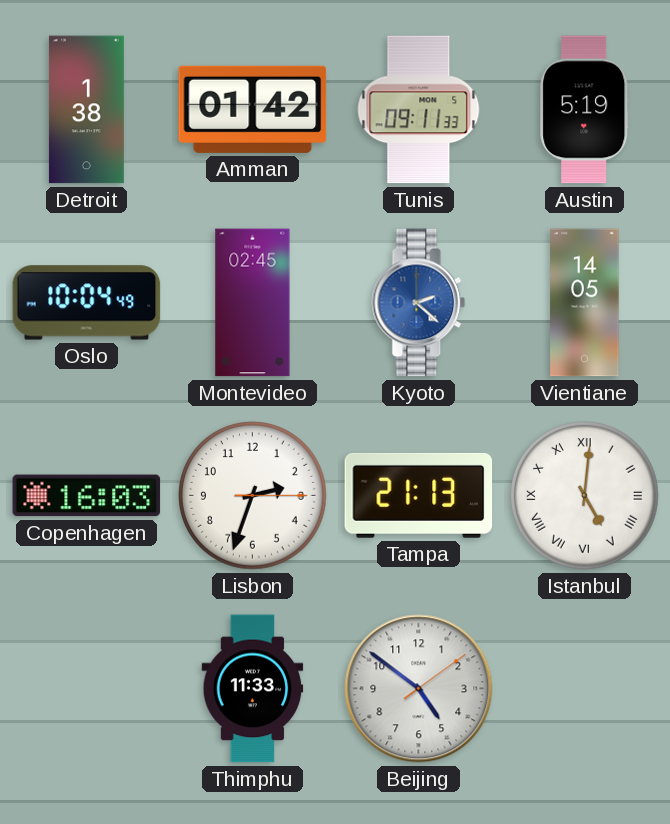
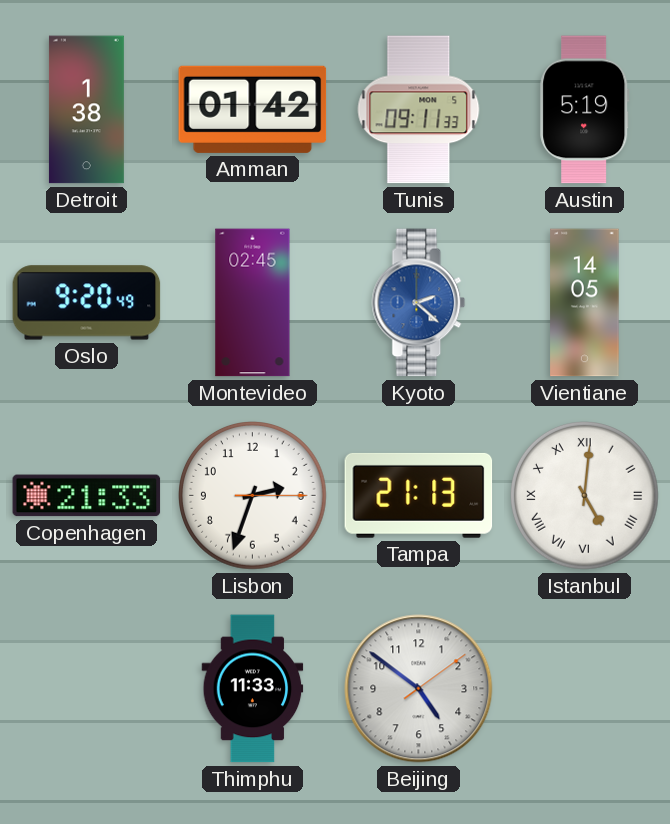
Oslo: 10:04 -> 9:20
Copenhagen: 16:03 -> 21:33
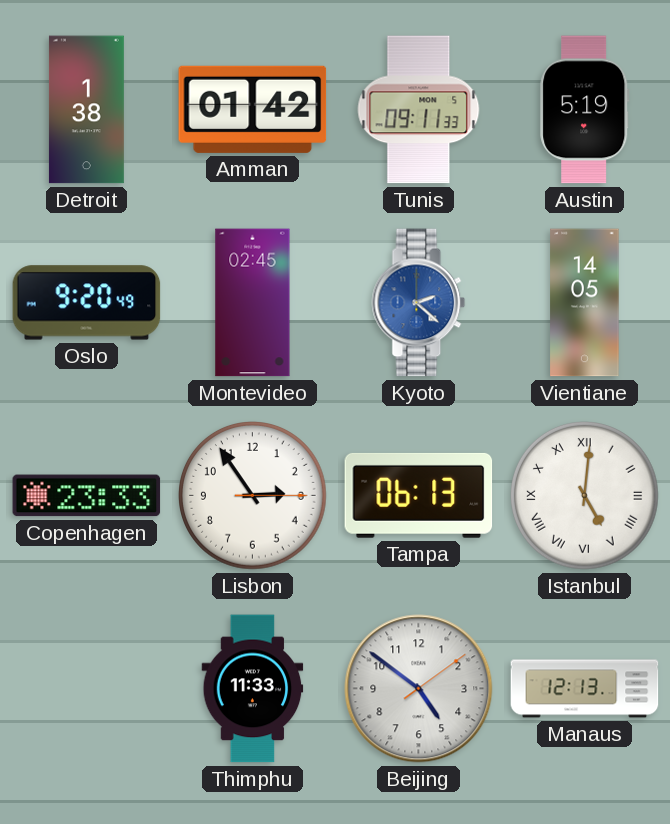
Copenhagen: 21:33 -> 23:33
Lisbon: 2:33 -> 2:54
Tampa: 21:13 -> 06:13
Manaus: none -> 12:13
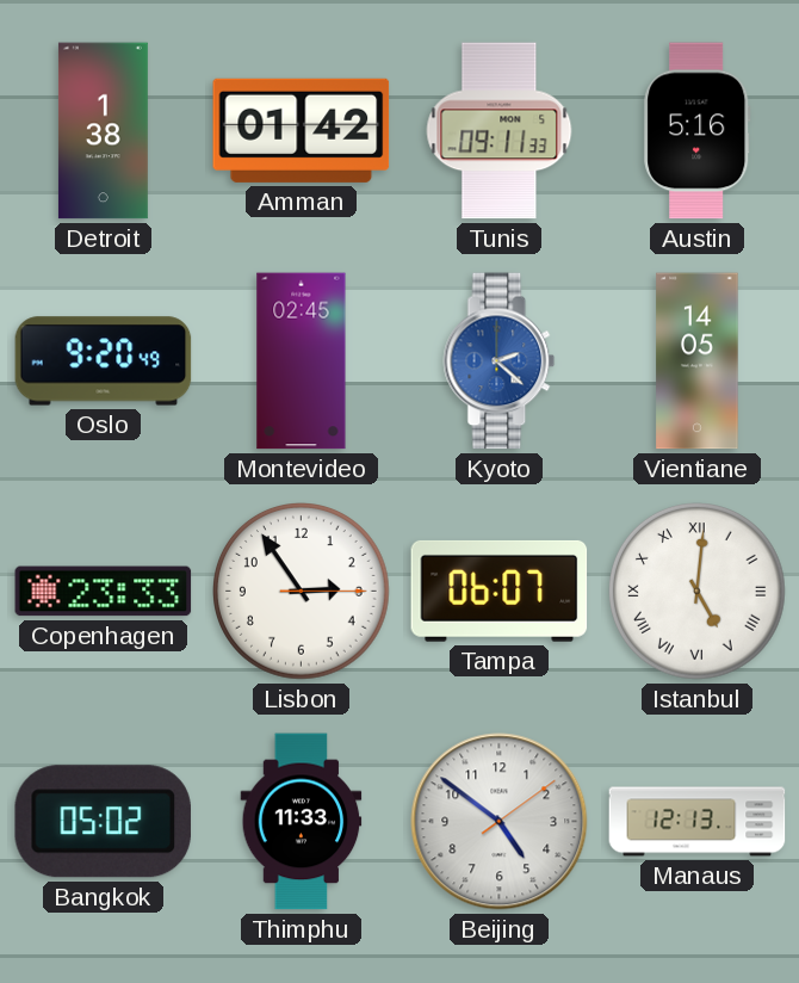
Austin: 5:19 -> 5:16
Tampa: 06:13 -> 06:07
Bangkok: none -> 05:02
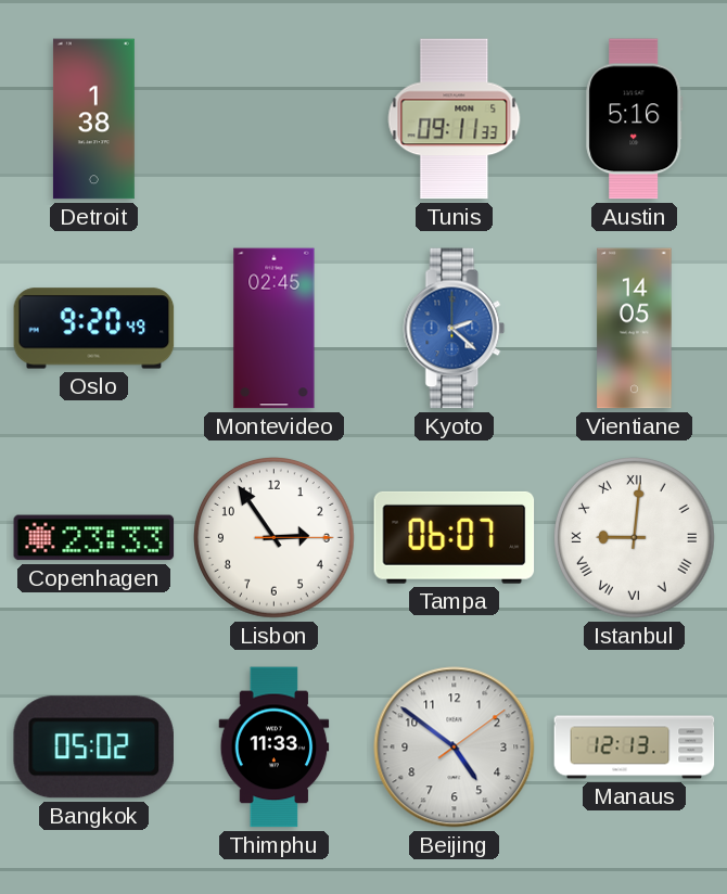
Amman: 01:42 -> none
Istanbul: 5:01 -> 9:01
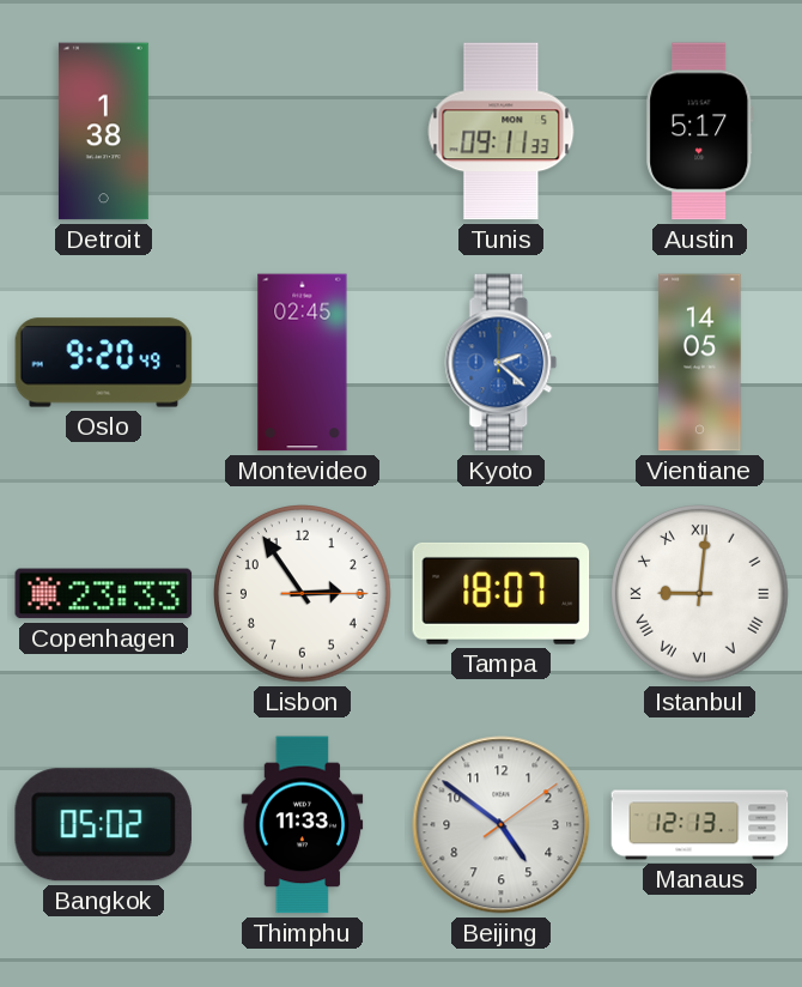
Austin: 5:16 -> 5:17
Tampa: 06:07 -> 18:07
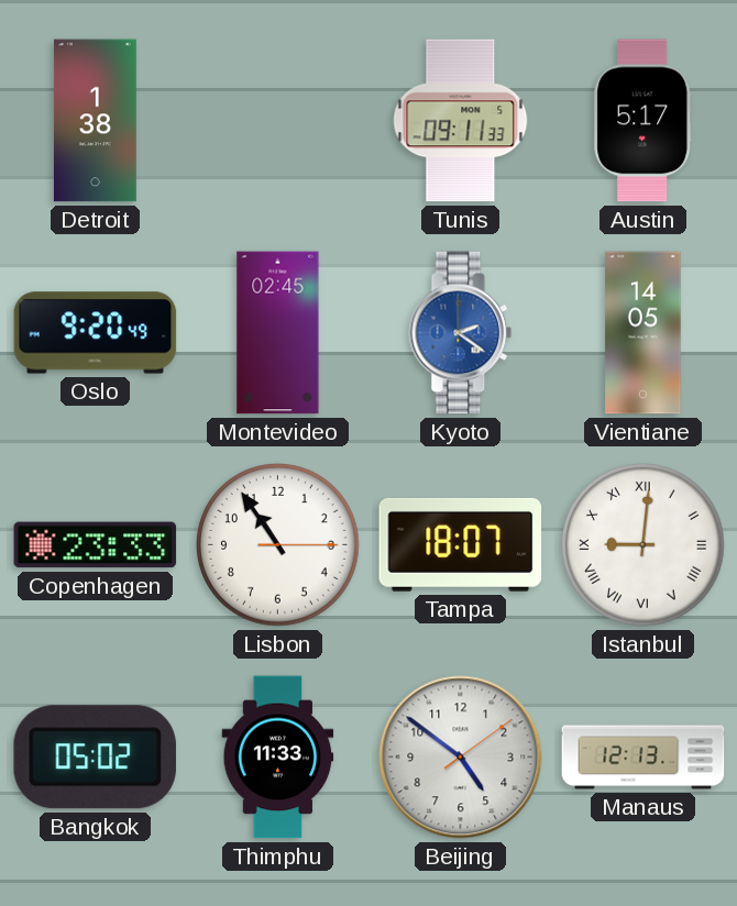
Kyoto: 2:22 -> 2:21
Lisbon: 2:54 -> 10:54
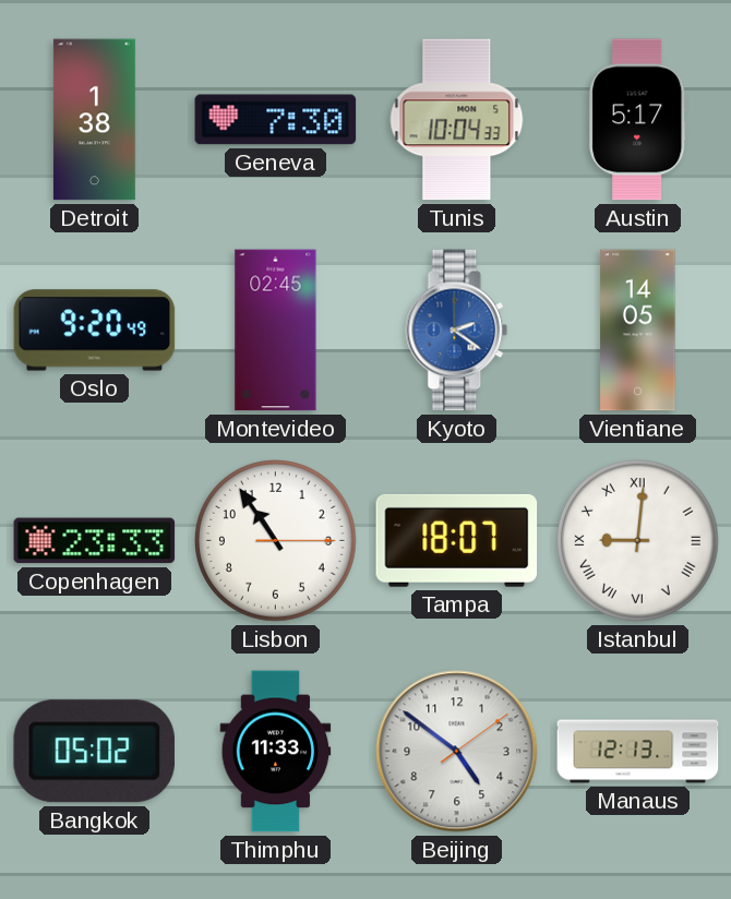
Geneva: none -> 7:30
Tunis: 09:11 -> 10:04
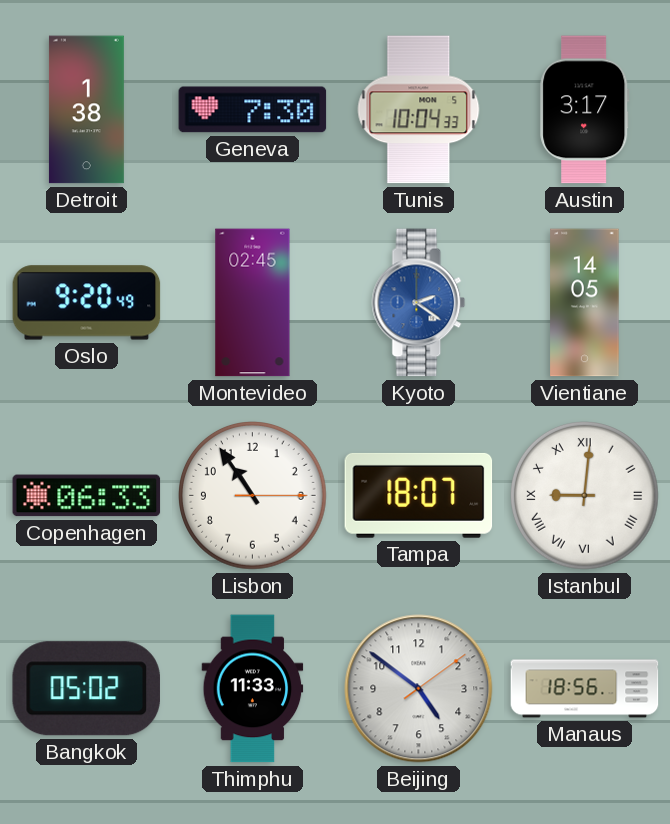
Austin: 5:17 -> 3:17
Copenhagen: 23:33 -> 06:33
Manaus: 12:13 -> 18:56
